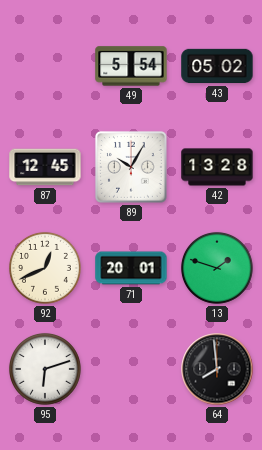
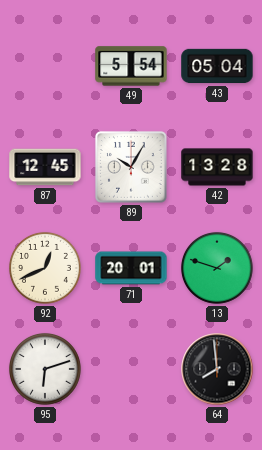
43: 05:02 -> 05:04
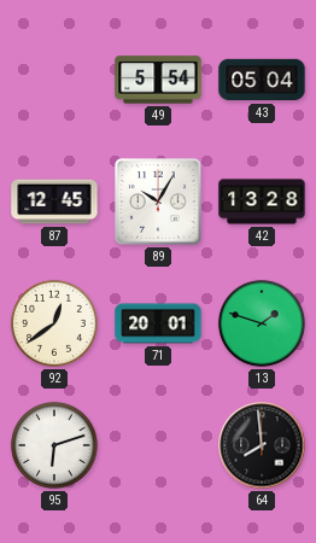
92: 12:41 -> 12:39
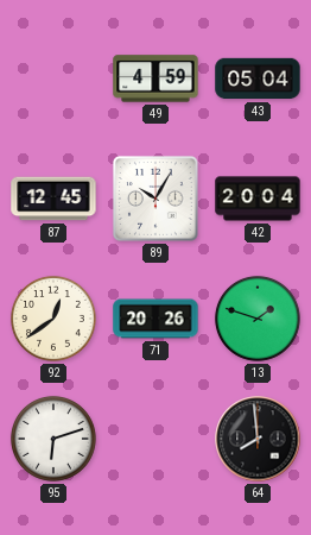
49: 5:54 -> 4:59
42: 13:28 -> 20:04
71: 20:01 -> 20:26
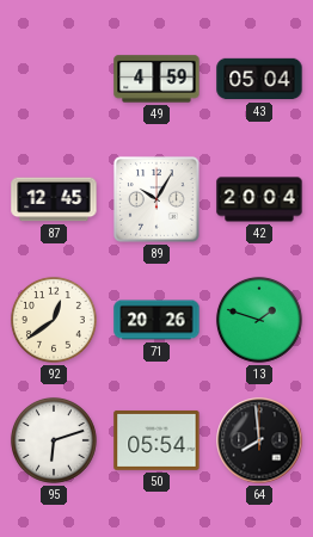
50: none -> 05:54
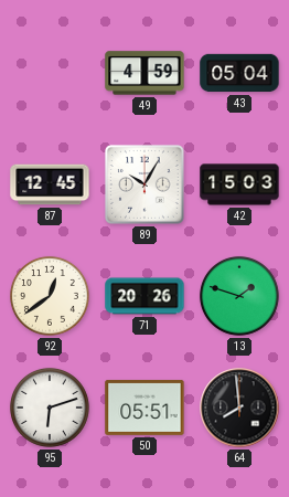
42: 20:04 -> 15:03
50: 05:54 -> 05:51
